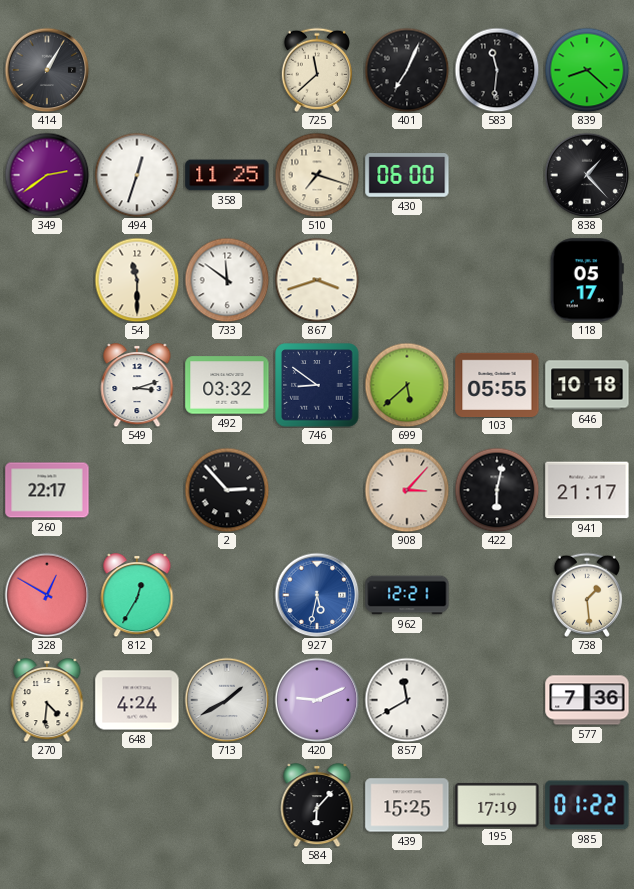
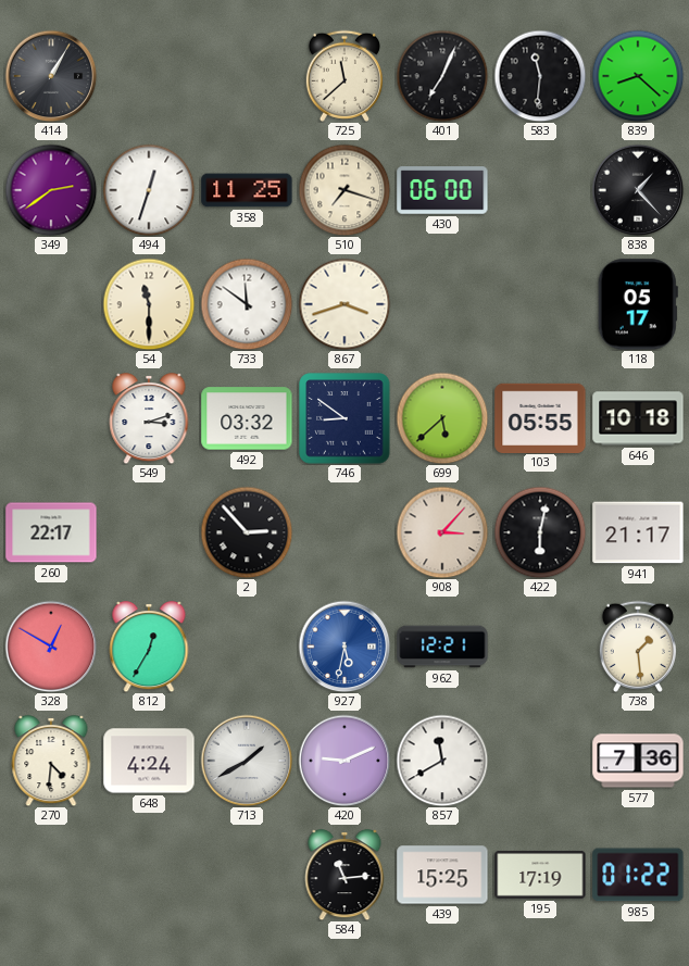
584: 6:07 -> 11:14
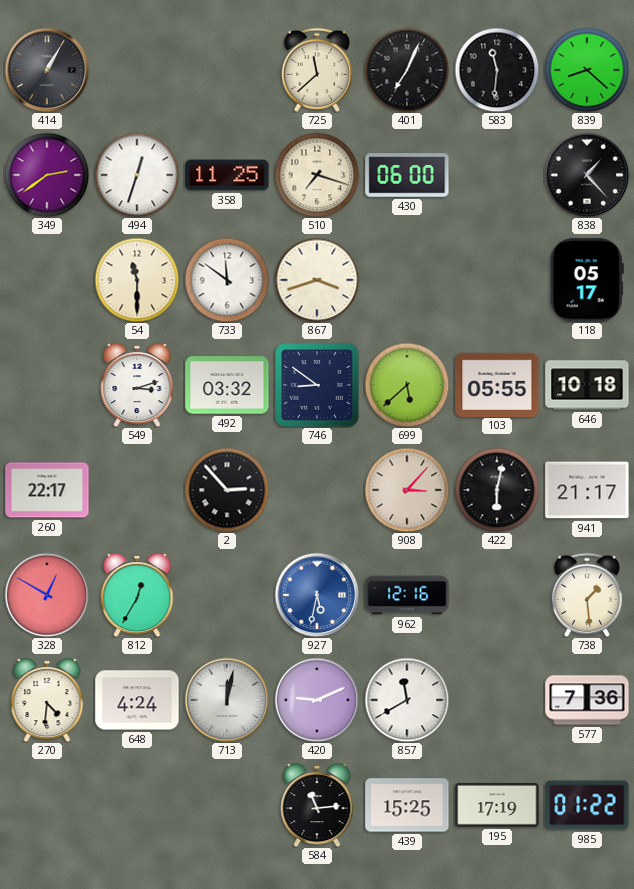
962: 12:21 -> 12:16
713: 1:40 -> 12:02
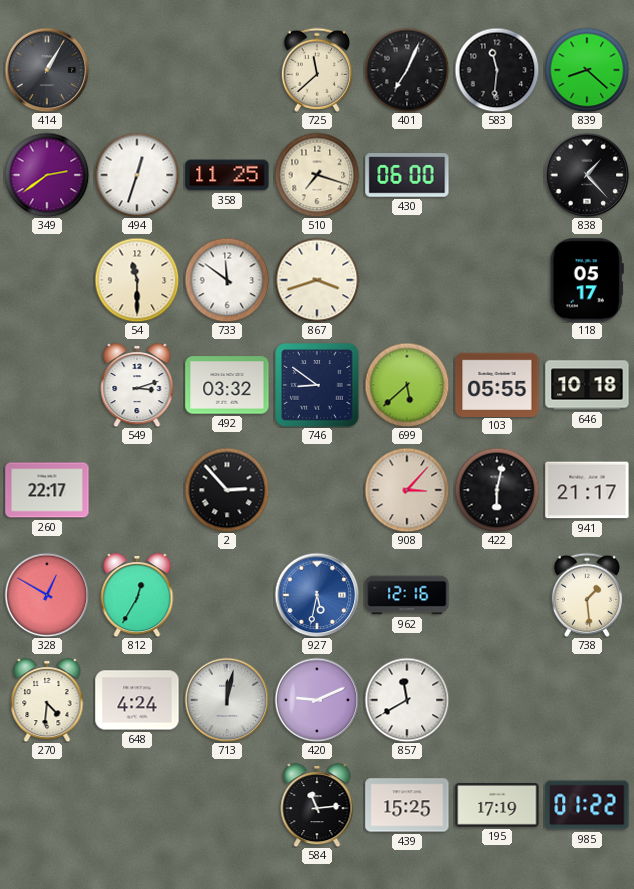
577: 7:36 -> none
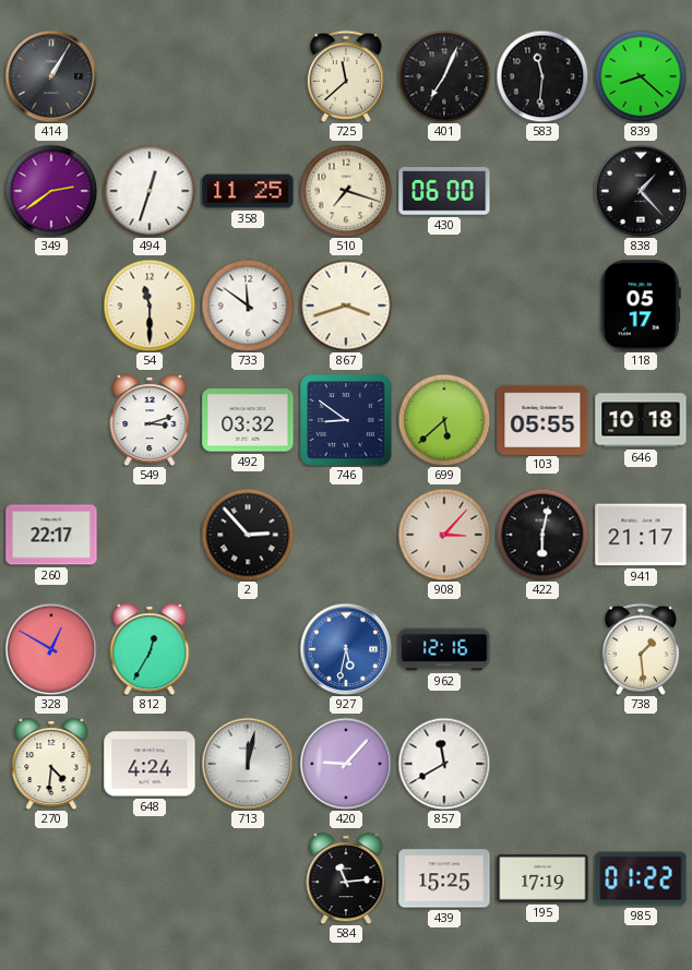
420: 9:11 -> 9:07
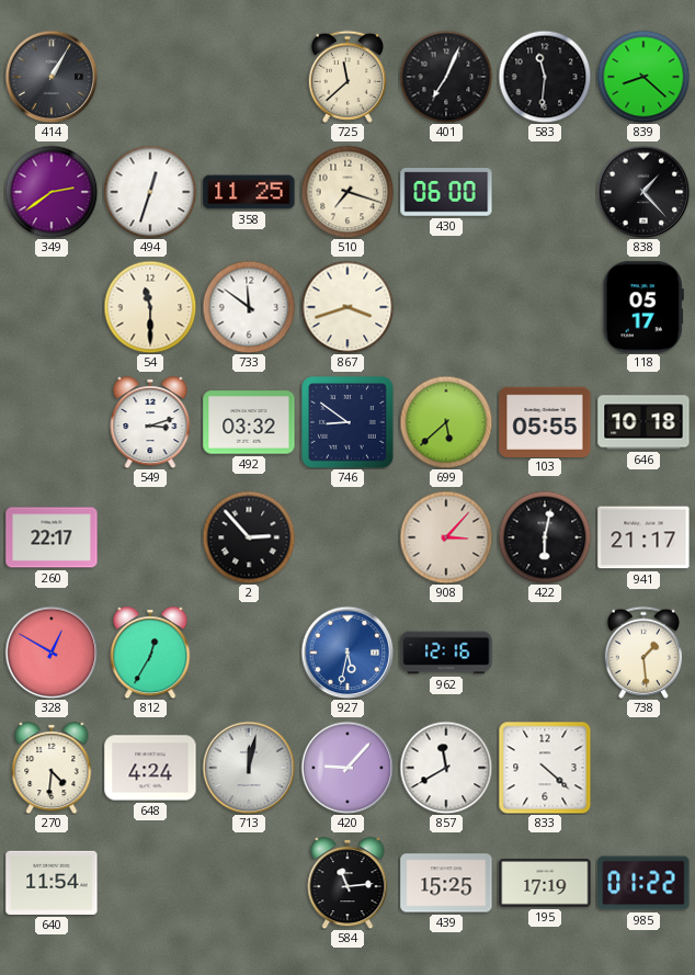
833: none -> 4:22
640: none -> 11:54
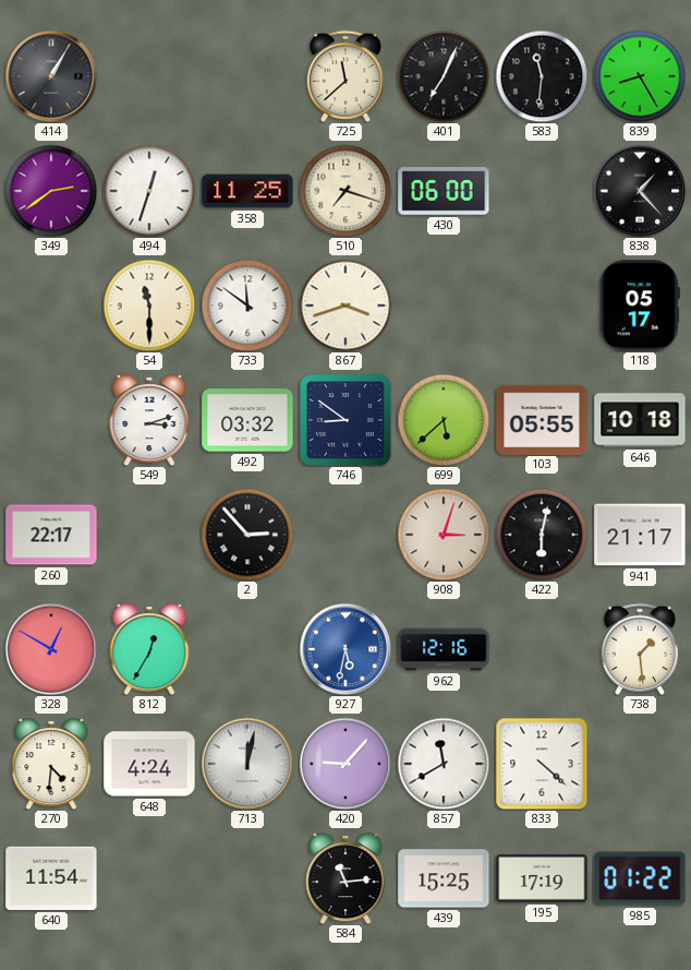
839: 8:22 -> 8:25
908: 3:07 -> 3:03
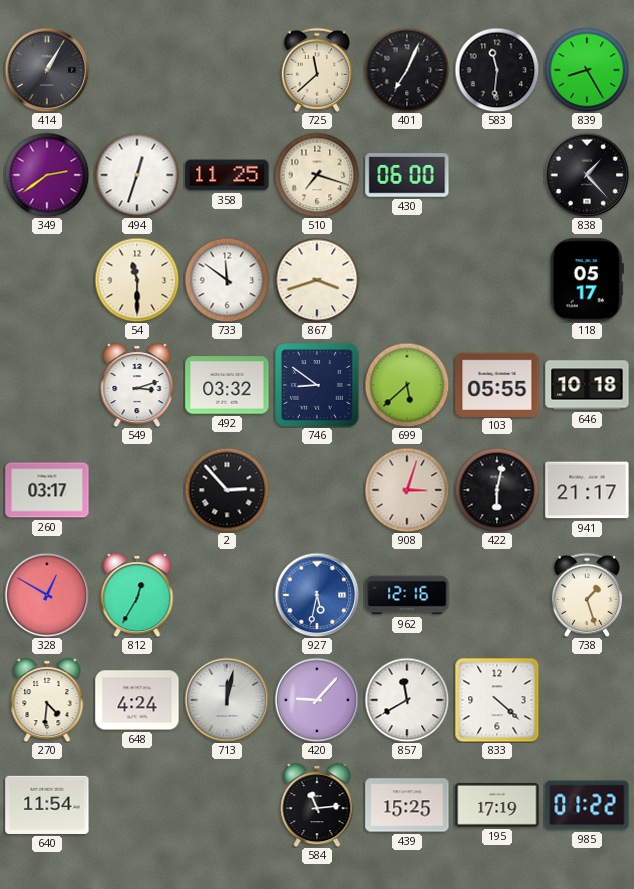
260: 22:17 -> 03:17
738: 1:29 -> 1:27
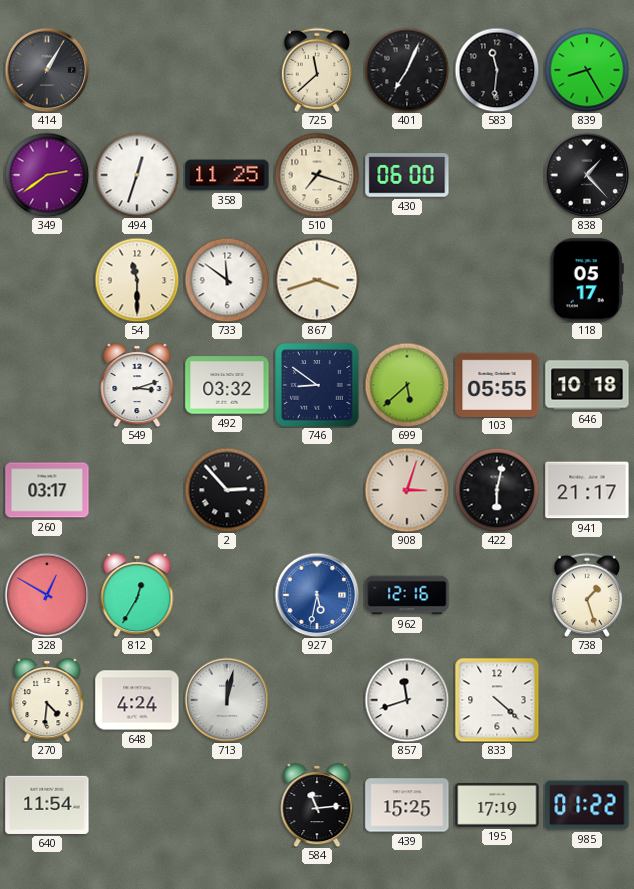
420: 9:07 -> none
857: 11:40 -> 11:42
